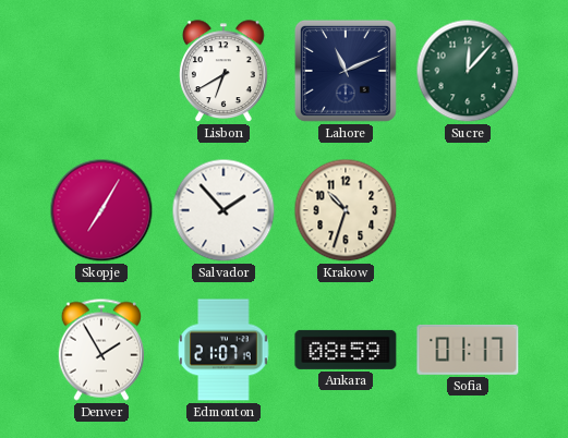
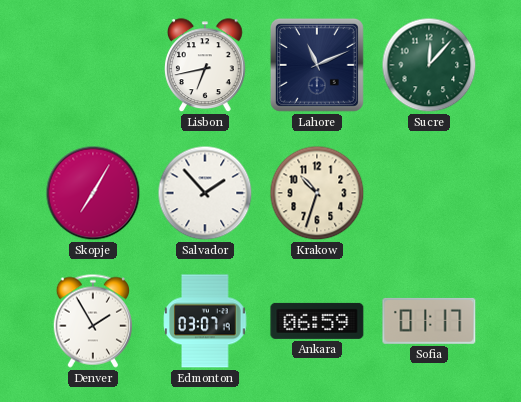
Lisbon: 6:40 -> 6:43
Edmonton: 21:07 -> 03:07
Ankara: 08:59 -> 06:59
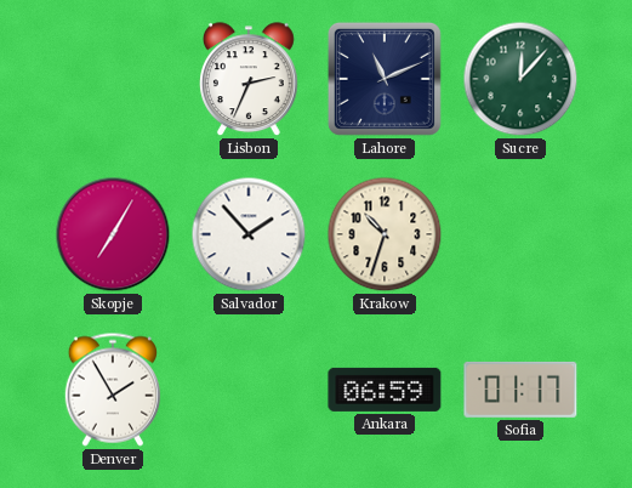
Lisbon: 6:43 -> 2:34
Edmonton: 03:07 -> none
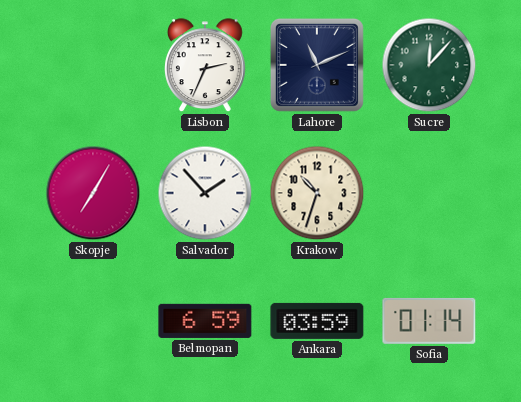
Denver: 1:55 -> none
Belmopan: none -> 6:59
Ankara: 06:59 -> 03:59
Sofia: 01:17 -> 01:14
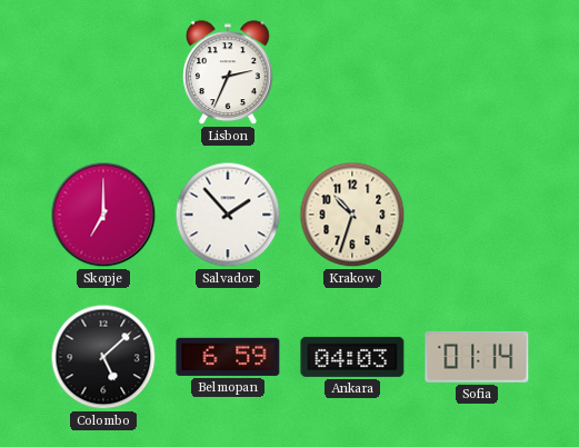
Lahore: 11:11 -> none
Sucre: 12:07 -> none
Skopje: 7:05 -> 7:00
Colombo: none -> 5:08
Ankara: 03:59 -> 04:03
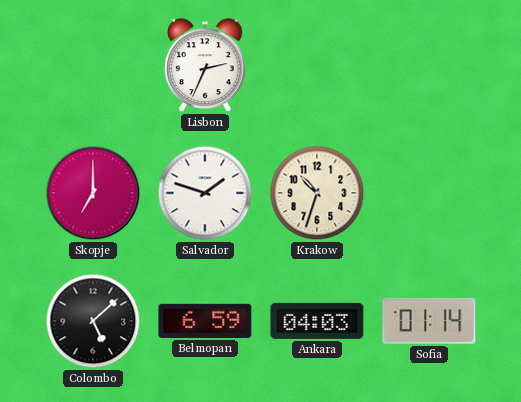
Salvador: 1:53 -> 1:48
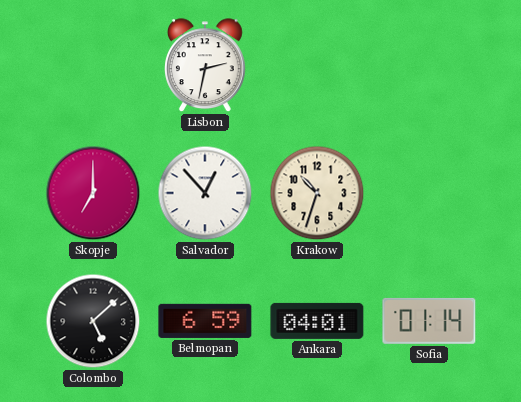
Lisbon: 2:34 -> 2:32
Salvador: 1:48 -> 12:53
Ankara: 04:03 -> 04:01
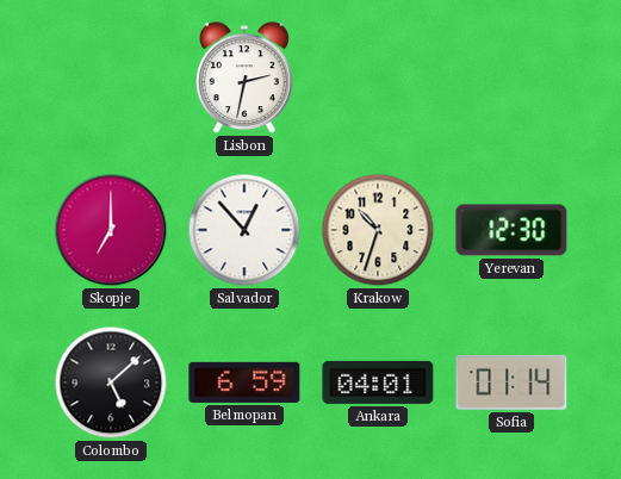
Yerevan: none -> 12:30
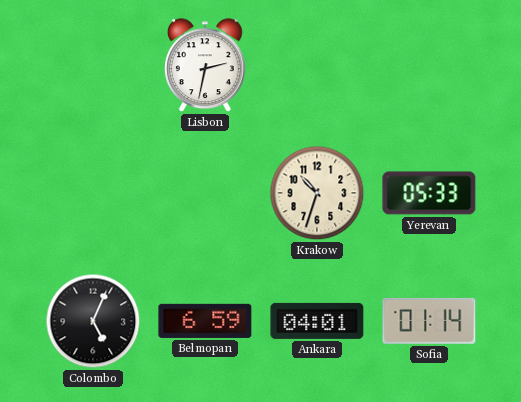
Skopje: 7:00 -> none
Salvador: 12:53 -> none
Yerevan: 12:30 -> 05:33
Colombo: 5:08 -> 5:04
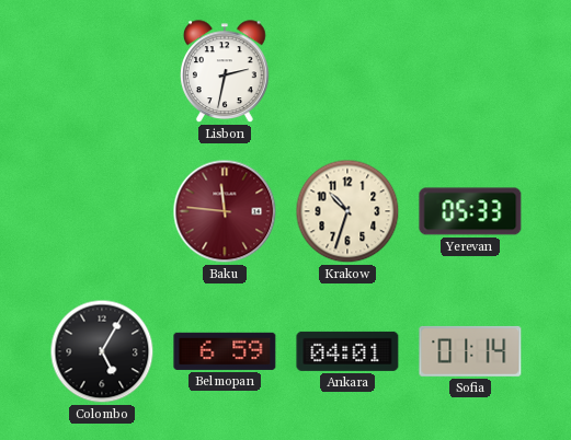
Baku: none -> 11:46
Colombo: 5:04 -> 5:05
